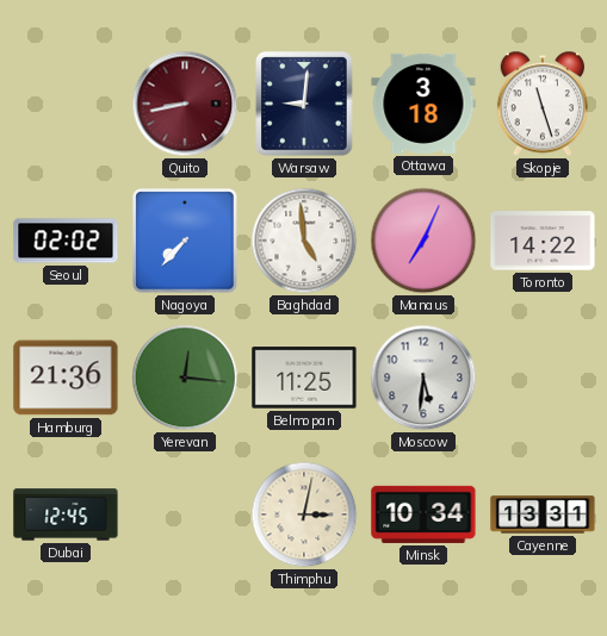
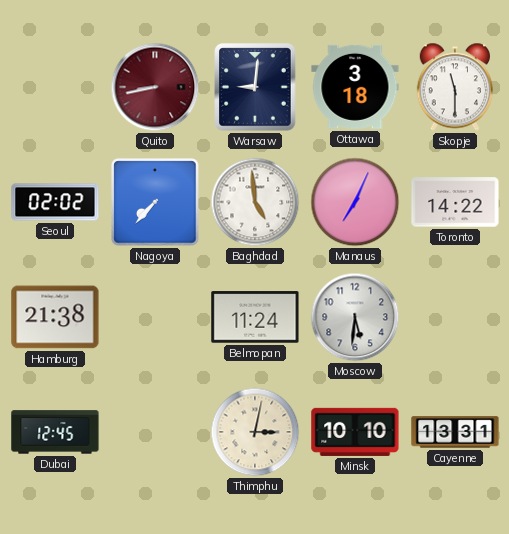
Skopje: 11:27 -> 11:30
Hamburg: 21:36 -> 21:38
Yerevan: 12:16 -> none
Belmopan: 11:25 -> 11:24
Minsk: 10:34 -> 10:10
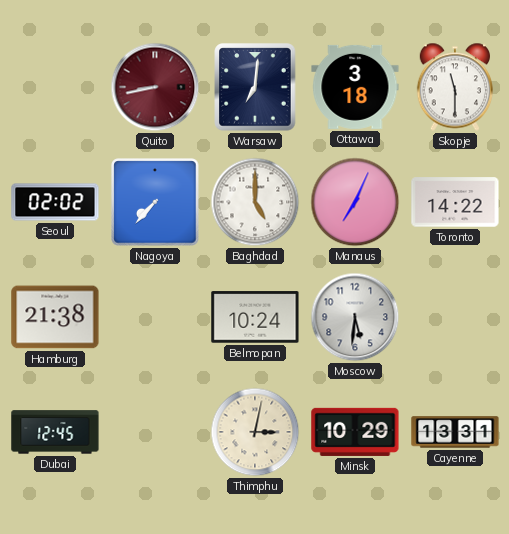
Warsaw: 9:01 -> 7:01
Baghdad: 4:59 -> 5:00
Belmopan: 11:24 -> 10:24
Minsk: 10:10 -> 10:29
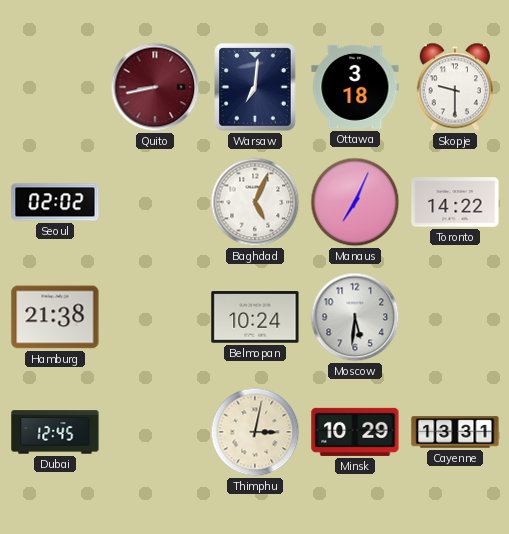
Skopje: 11:30 -> 9:30
Nagoya: 7:37 -> none
Baghdad: 5:00 -> 5:04
